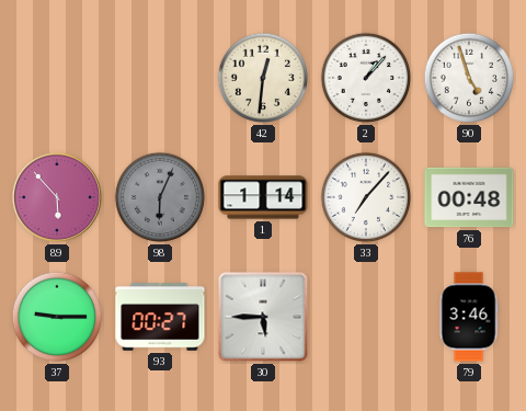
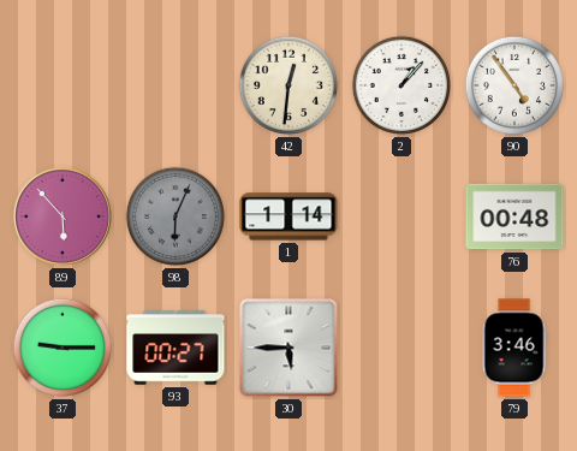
90: 4:57 -> 4:54
33: 7:07 -> none
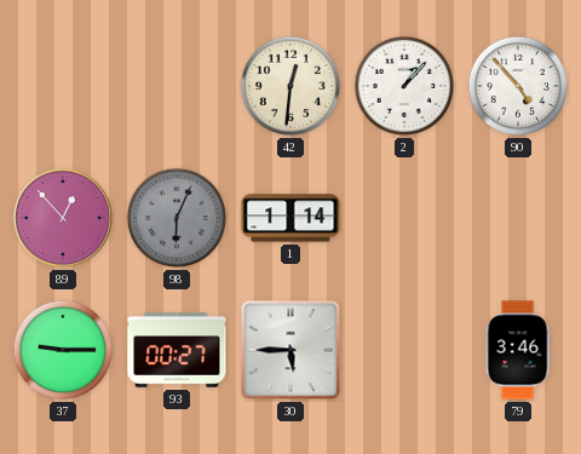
90: 4:54 -> 4:53
89: 5:53 -> 12:53
76: 00:48 -> none
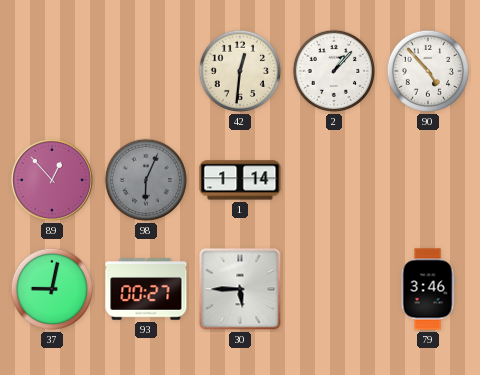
37: 9:15 -> 9:02
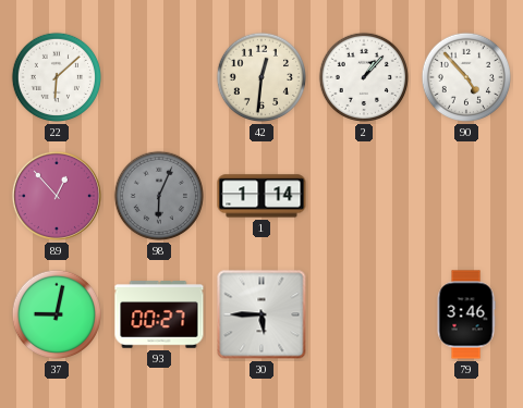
22: none -> 6:08
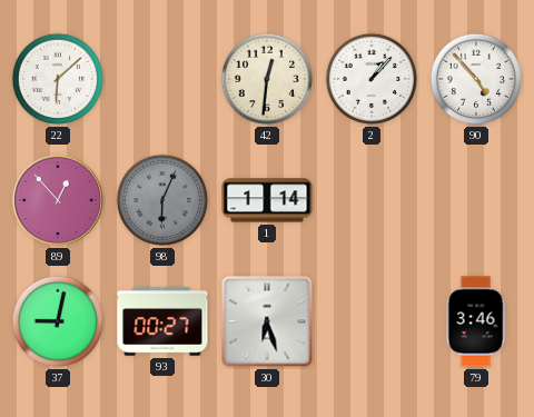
30: 5:45 -> 6:27
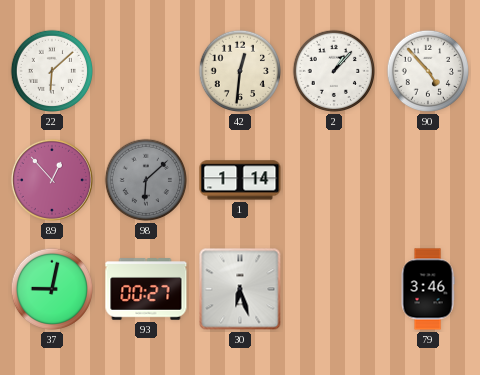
98: 6:04 -> 6:08
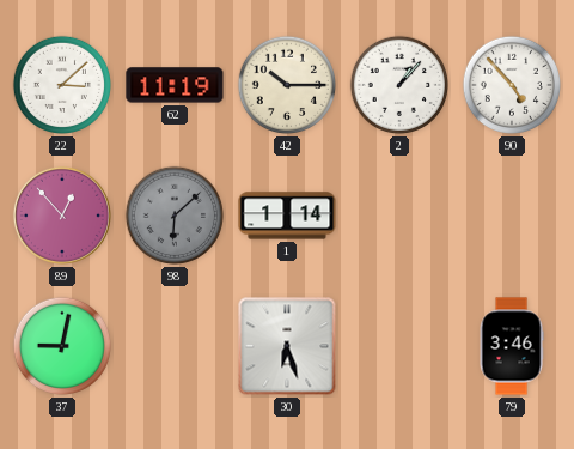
22: 6:08 -> 3:08
62: none -> 11:19
42: 12:31 -> 10:15
93: 00:27 -> none
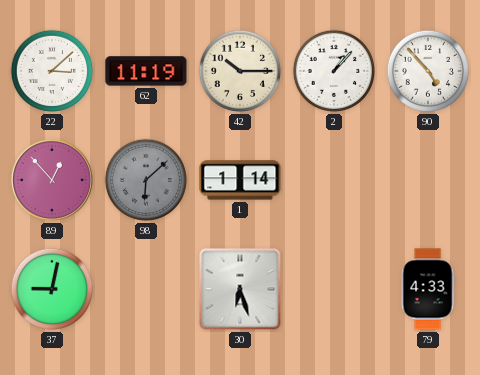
79: 3:46 -> 4:33
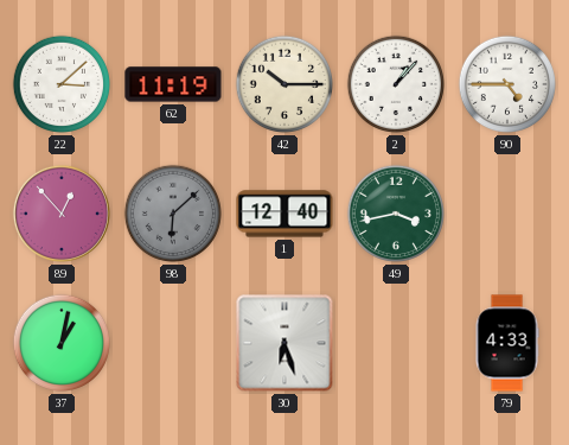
90: 4:53 -> 4:45
1: 1:14 -> 12:40
49: none -> 3:43
37: 9:02 -> 1:02
